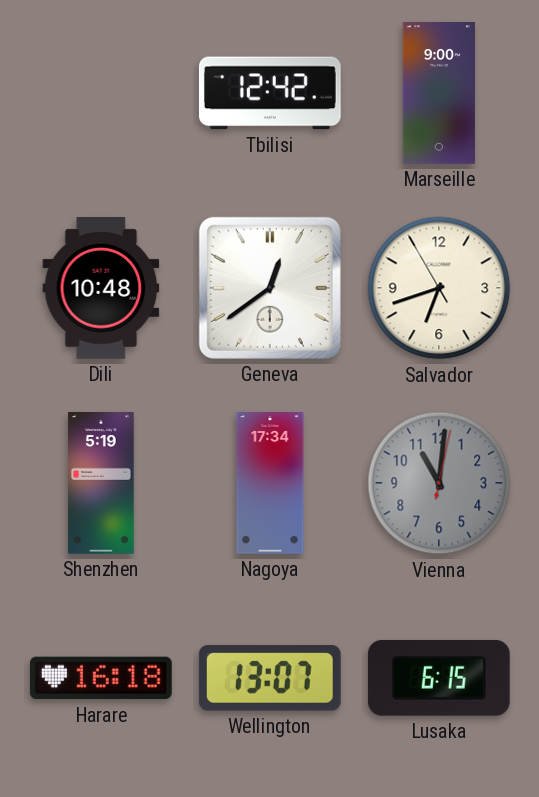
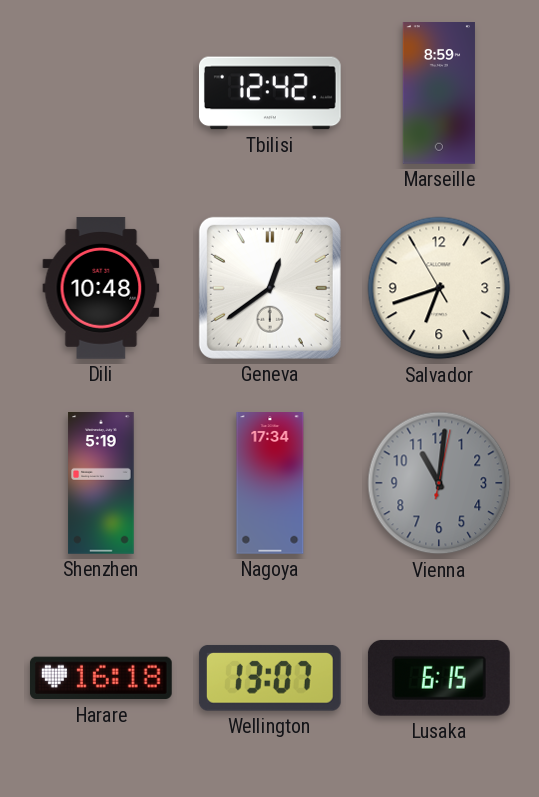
Marseille: 9:00 -> 8:59
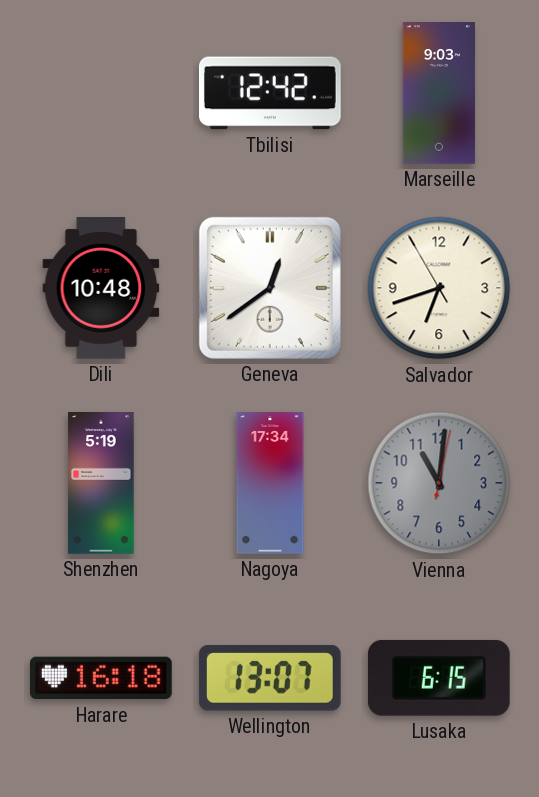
Marseille: 8:59 -> 9:03
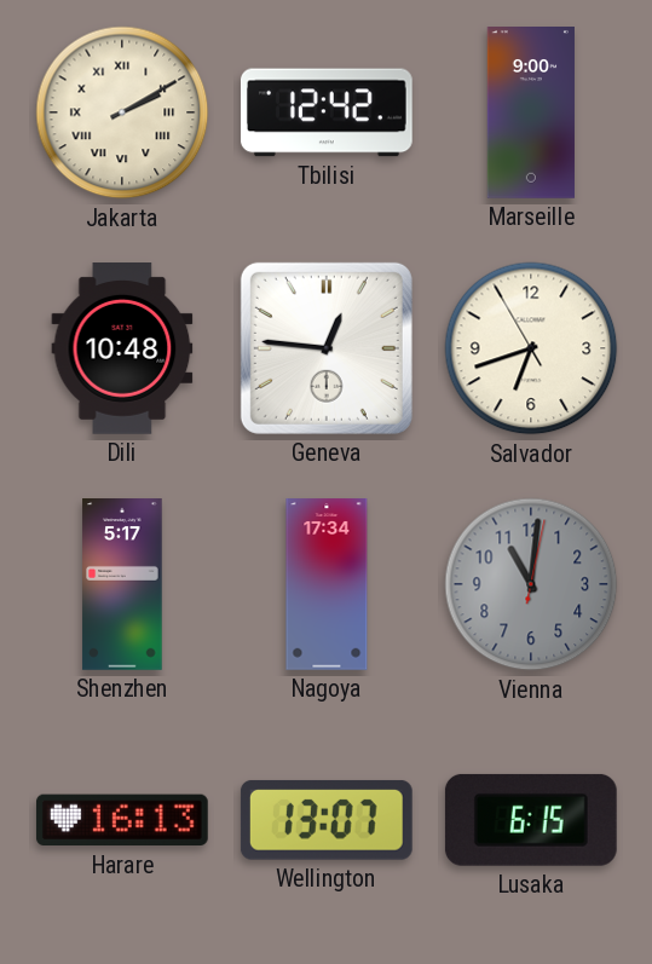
Jakarta: none -> 2:10
Marseille: 9:03 -> 9:00
Geneva: 12:39 -> 12:46
Shenzhen: 5:19 -> 5:17
Harare: 16:18 -> 16:13
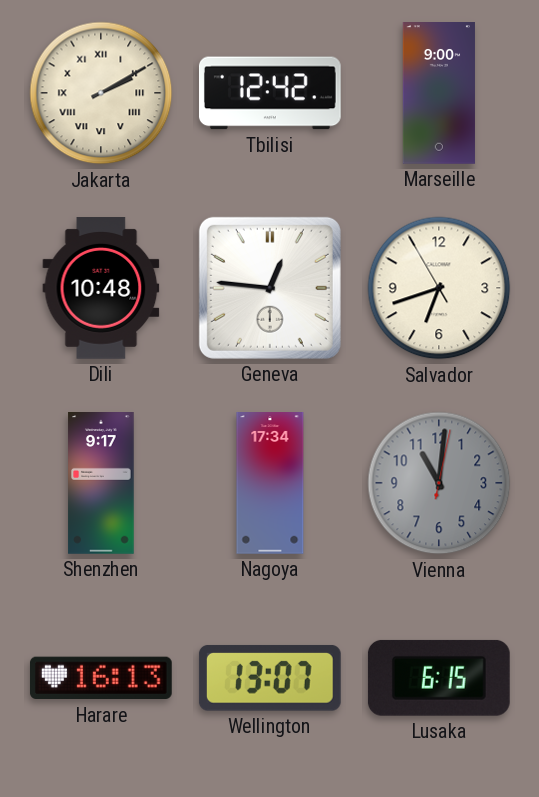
Shenzhen: 5:17 -> 9:17
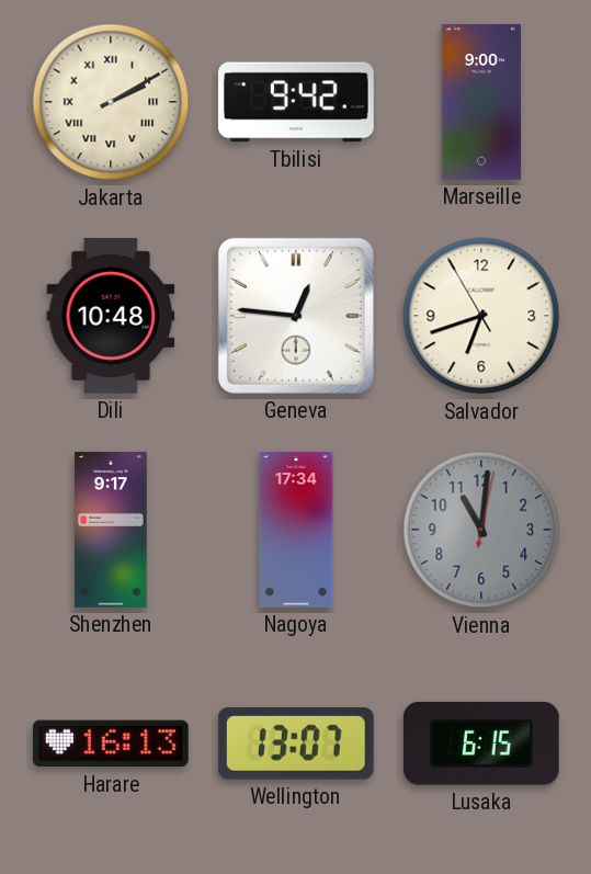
Tbilisi: 12:42 -> 9:42
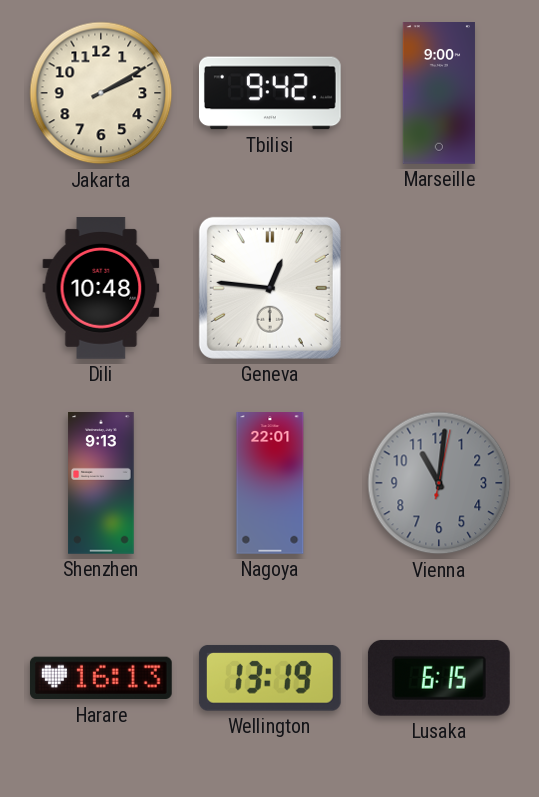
Jakarta numerals: Roman -> Arabic
Salvador: 6:41 -> none
Shenzhen: 9:17 -> 9:13
Nagoya: 17:34 -> 22:01
Wellington: 13:07 -> 13:19
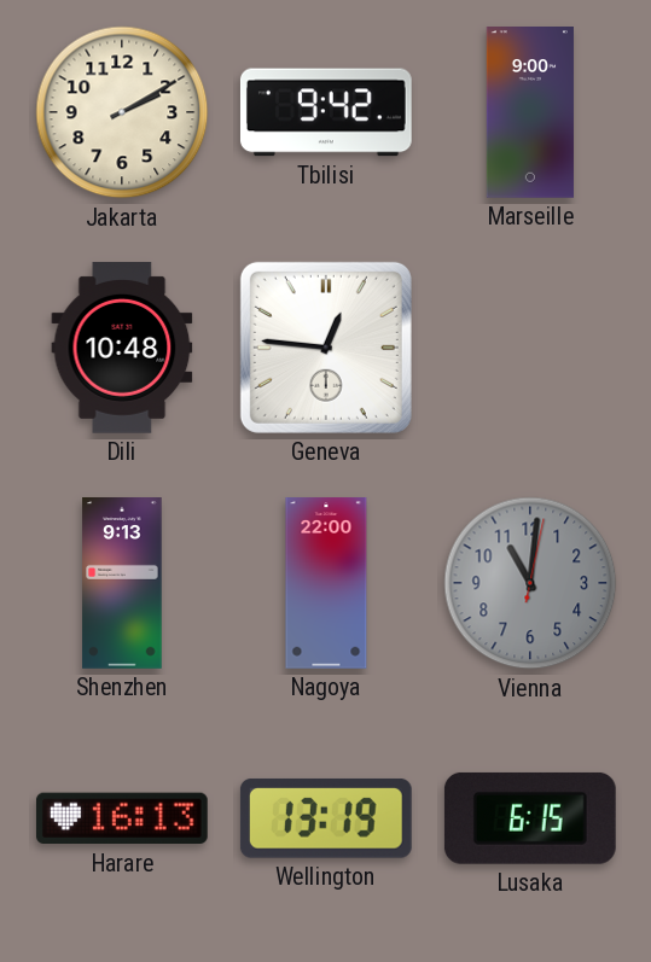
Nagoya: 22:01 -> 22:00
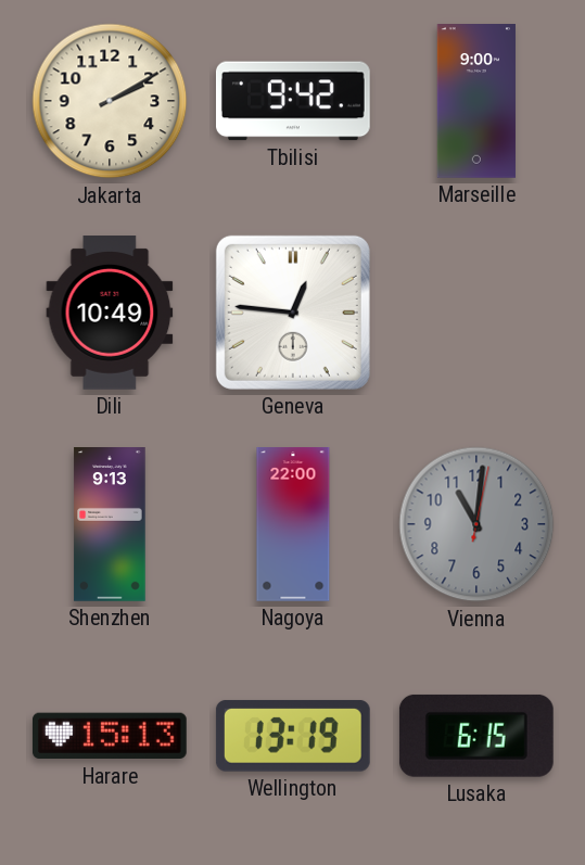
Dili: 10:48 -> 10:49
Harare: 16:13 -> 15:13
